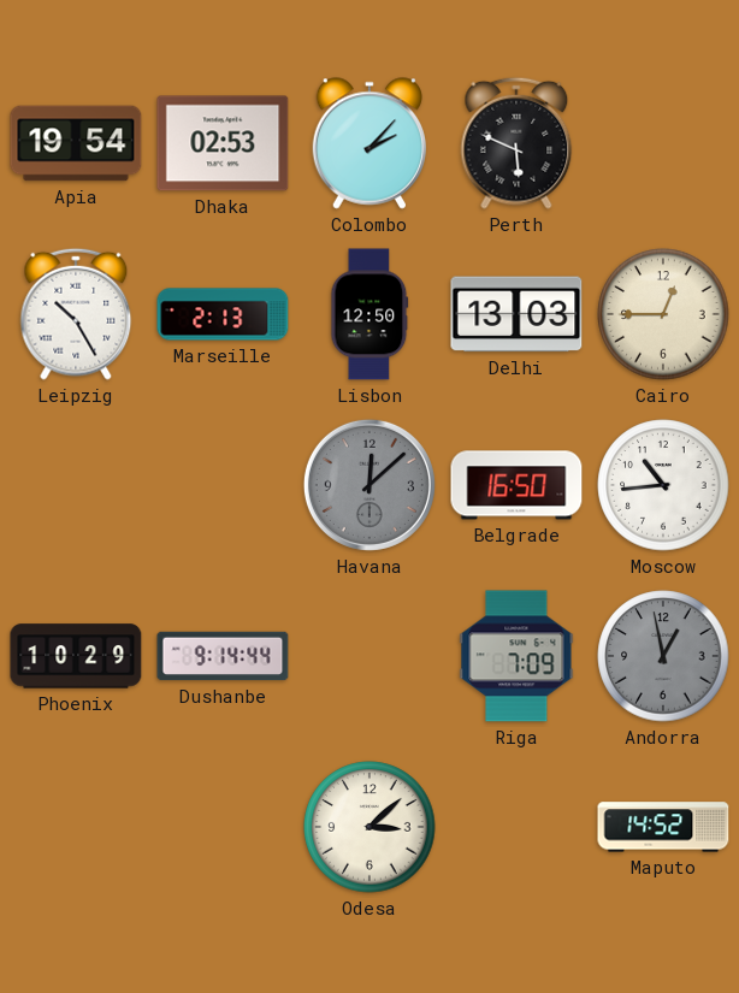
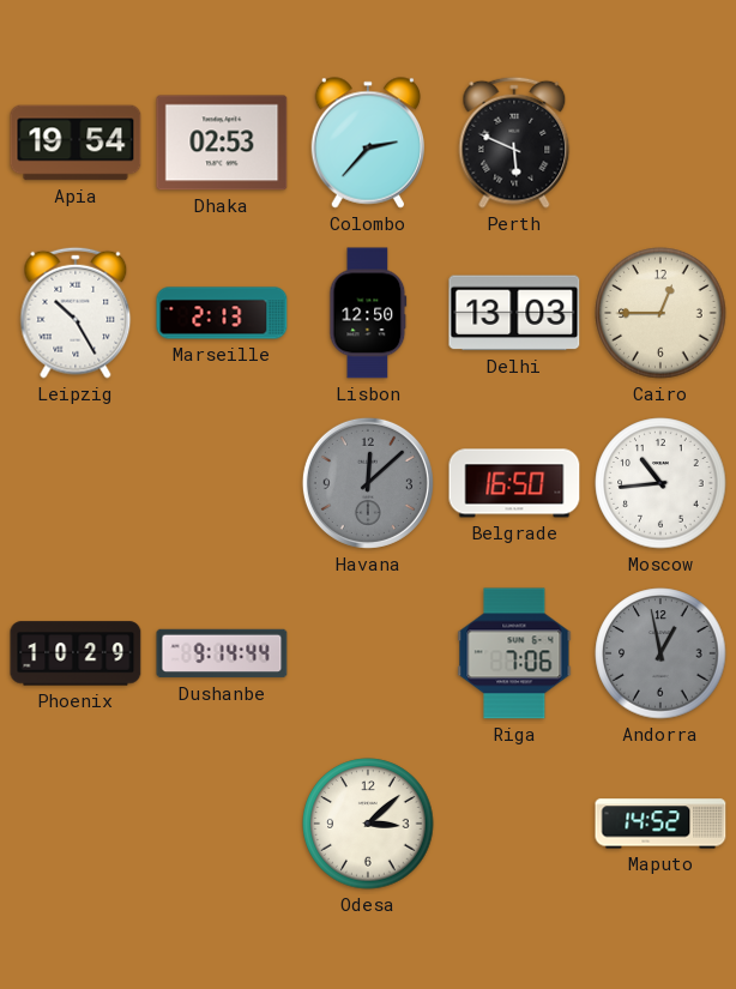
Colombo: 2:07 -> 2:37
Riga: 7:09 -> 7:06
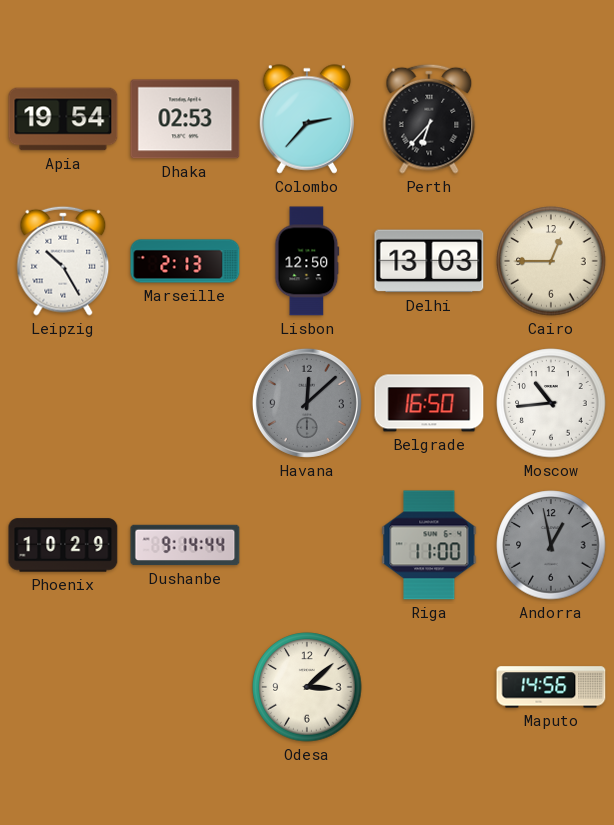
Perth: 5:49 -> 6:37
Riga: 7:06 -> 11:00
Maputo: 14:52 -> 14:56
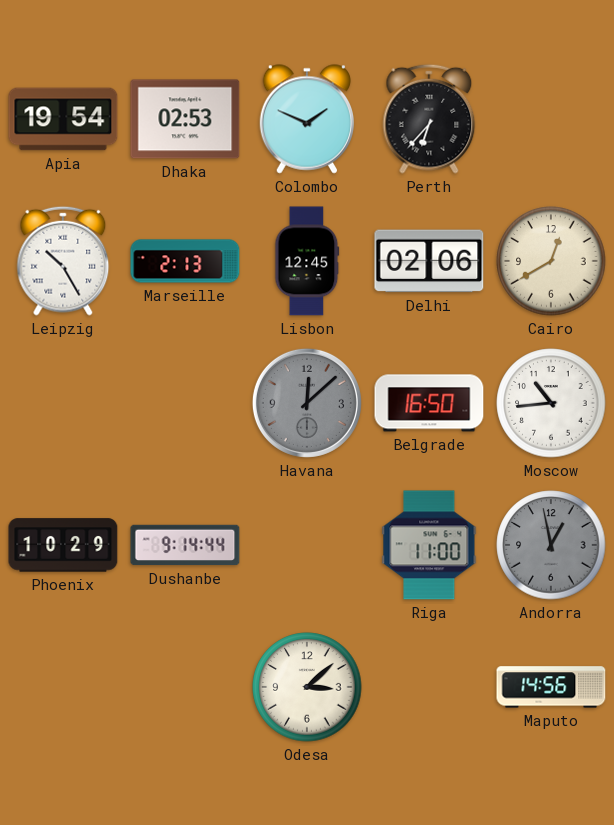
Colombo: 2:37 -> 1:49
Lisbon: 12:50 -> 12:45
Delhi: 13:03 -> 02:06
Cairo: 12:45 -> 12:40
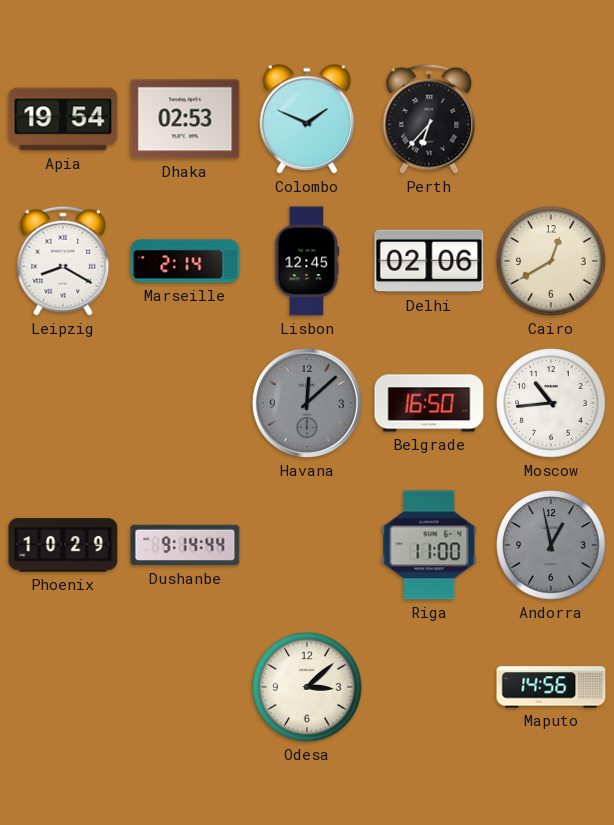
Leipzig: 10:25 -> 8:20
Marseille: 2:13 -> 2:14
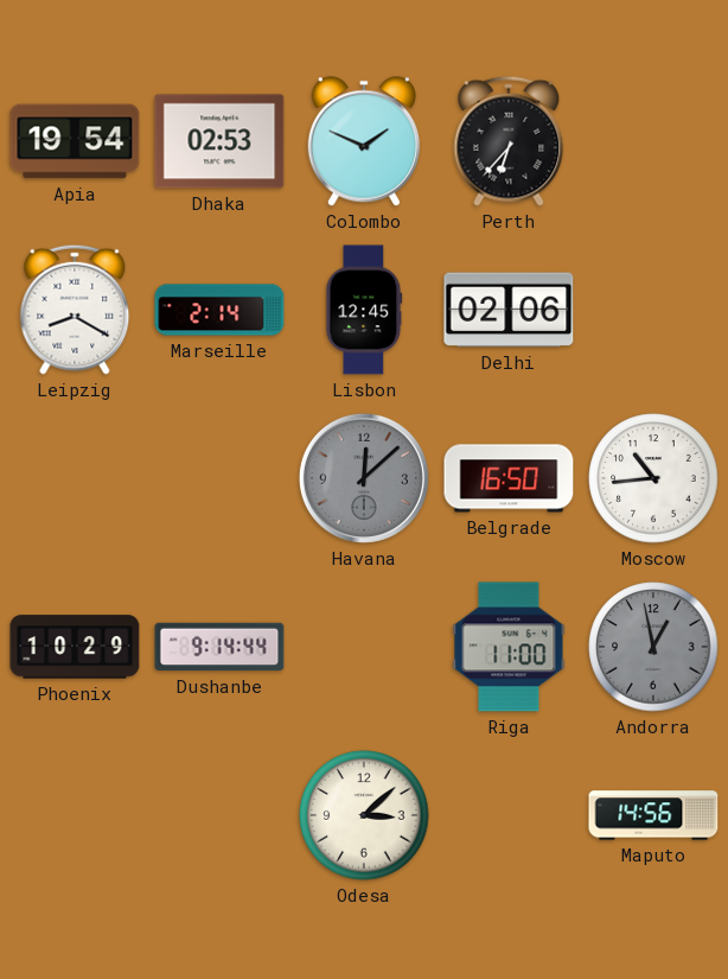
Cairo: 12:40 -> none
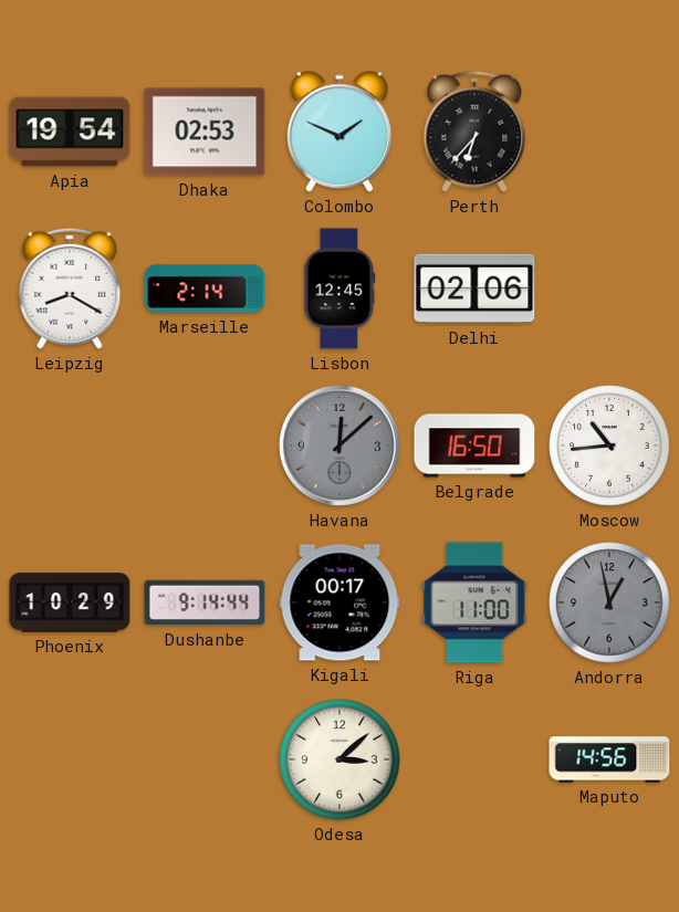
Kigali: none -> 00:17
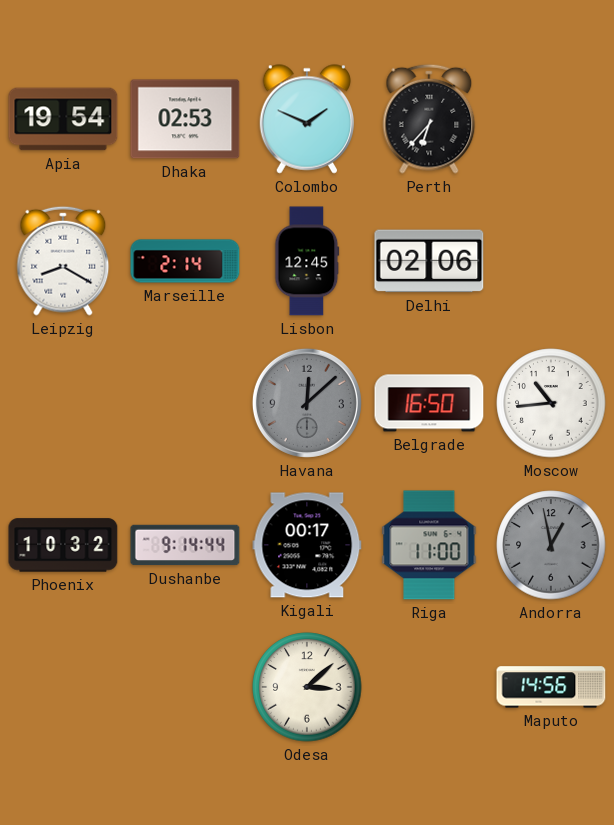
Phoenix: 10:29 -> 10:32
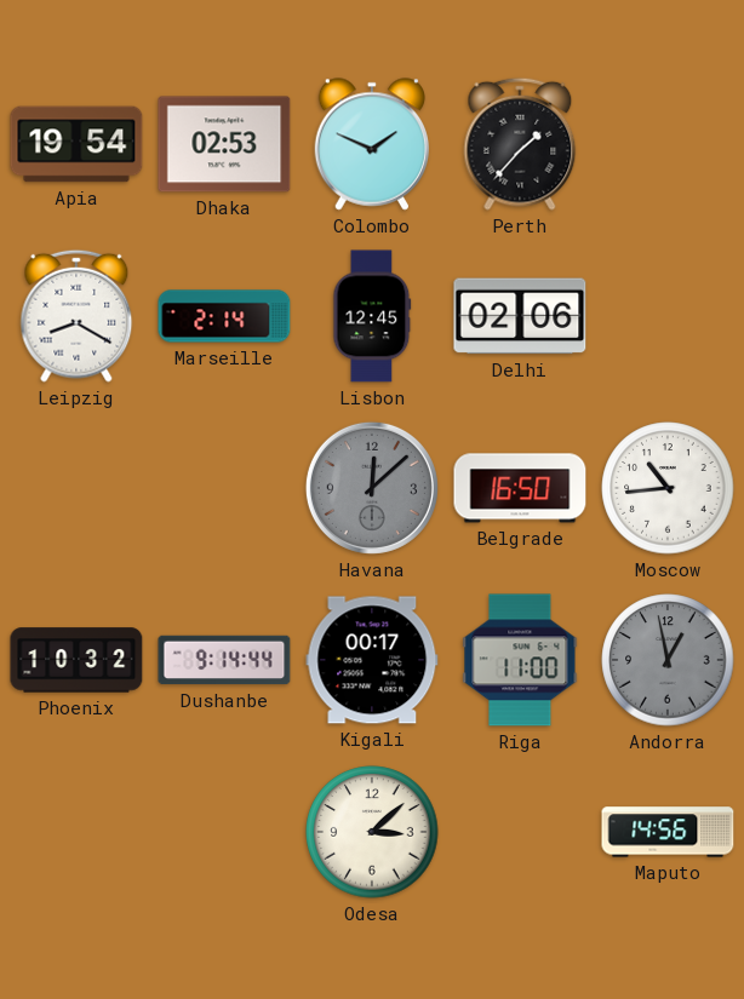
Perth: 6:37 -> 1:37
